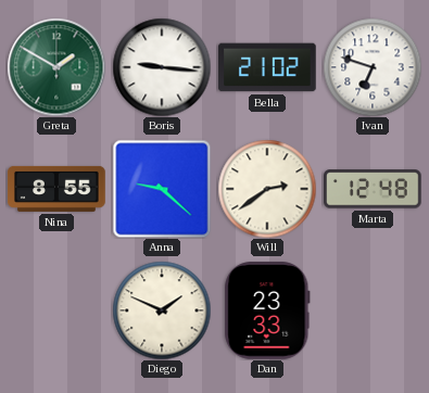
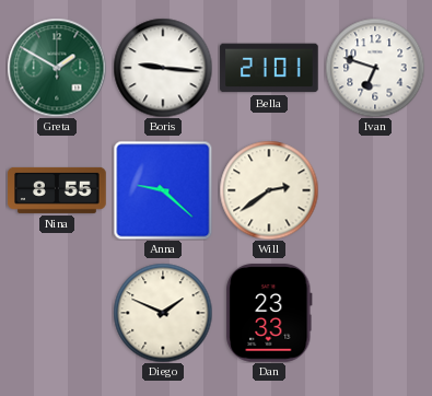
Bella: 21:02 -> 21:01
Marta: 12:48 -> none
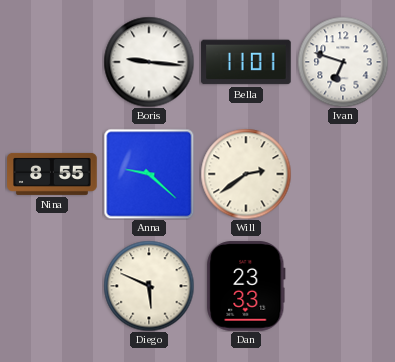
Greta: 1:50 -> none
Bella: 21:01 -> 11:01
Diego: 1:49 -> 5:49
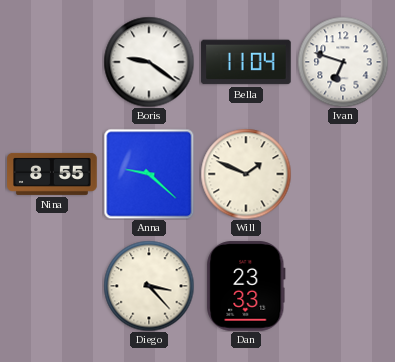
Boris: 9:16 -> 9:21
Bella: 11:01 -> 11:04
Will: 2:39 -> 1:49
Diego: 5:49 -> 3:23
